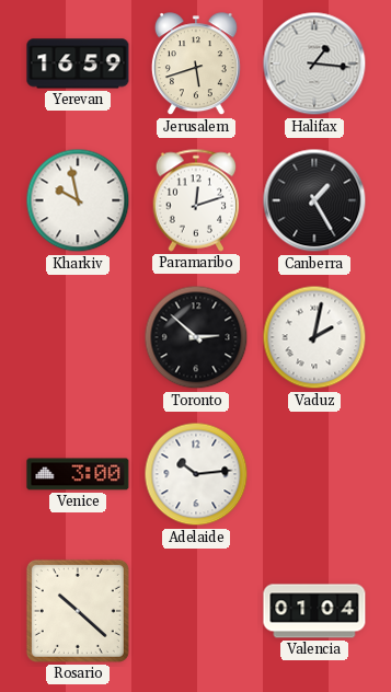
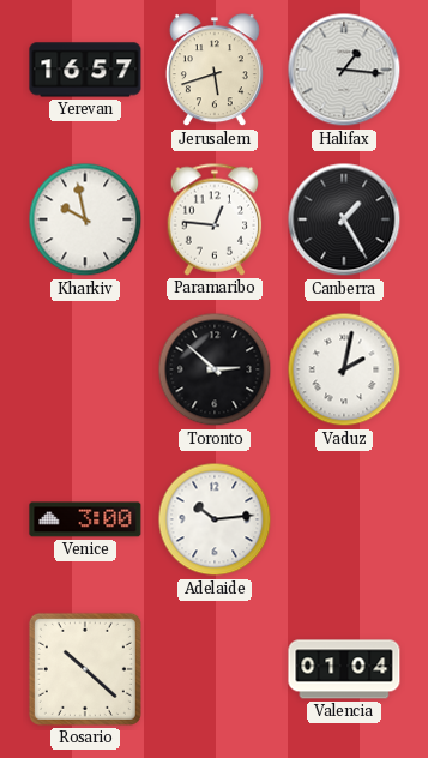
Yerevan: 16:59 -> 16:57
Paramaribo: 12:12 -> 12:46
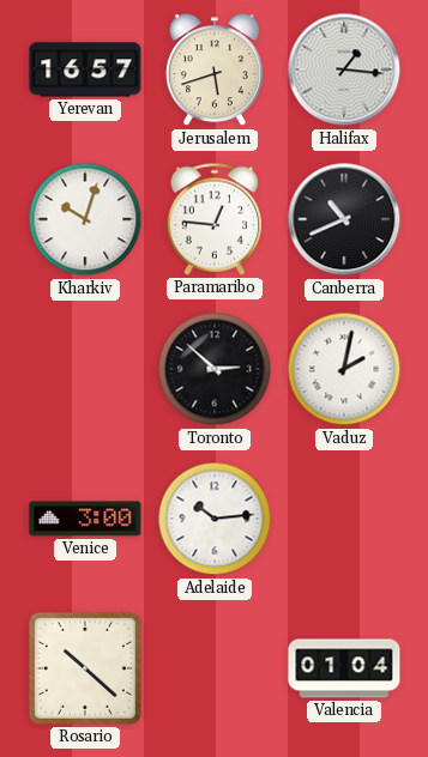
Kharkiv: 9:58 -> 10:03
Canberra: 1:25 -> 10:41
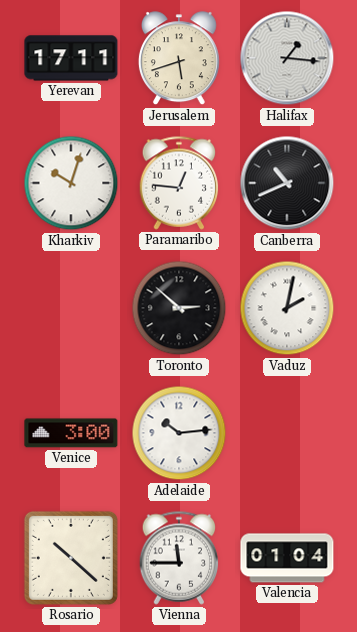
Yerevan: 16:57 -> 17:11
Vienna: none -> 11:45
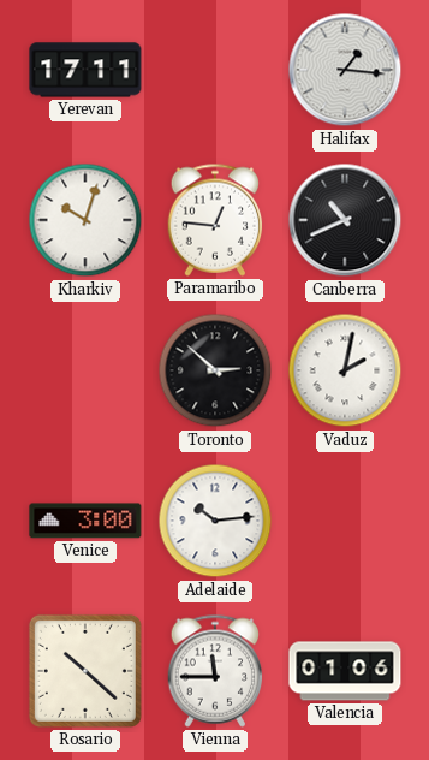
Jerusalem: 5:42 -> none
Valencia: 01:04 -> 01:06
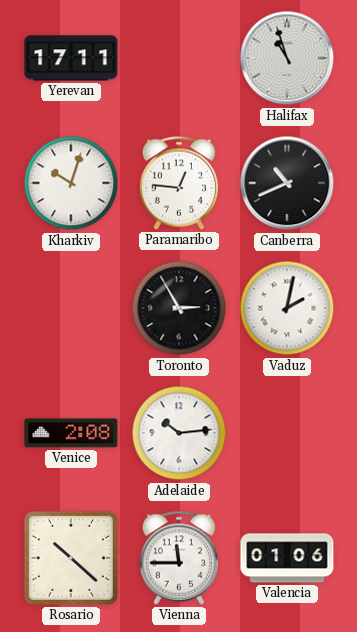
Halifax: 1:16 -> 10:57
Toronto: 2:52 -> 2:55
Venice: 3:00 -> 2:08
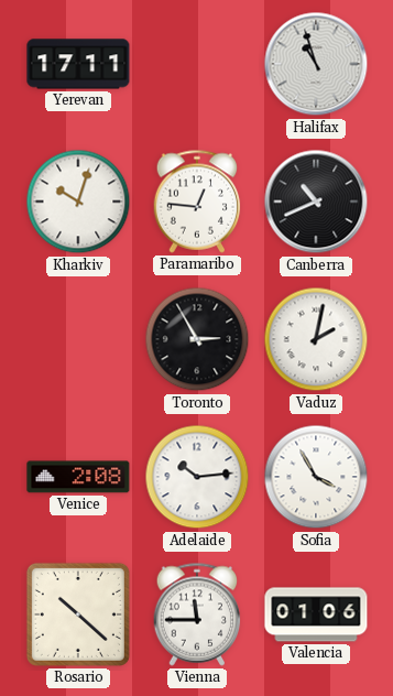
Sofia: none -> 3:55
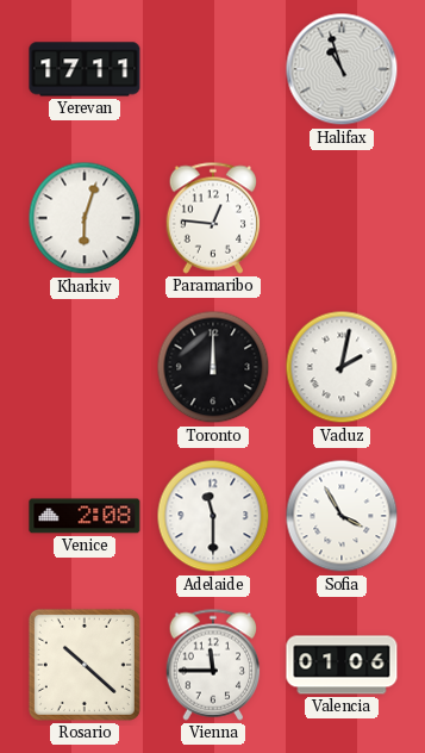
Kharkiv: 10:03 -> 6:03
Canberra: 10:41 -> none
Toronto: 2:55 -> 12:00
Adelaide: 10:14 -> 11:30
